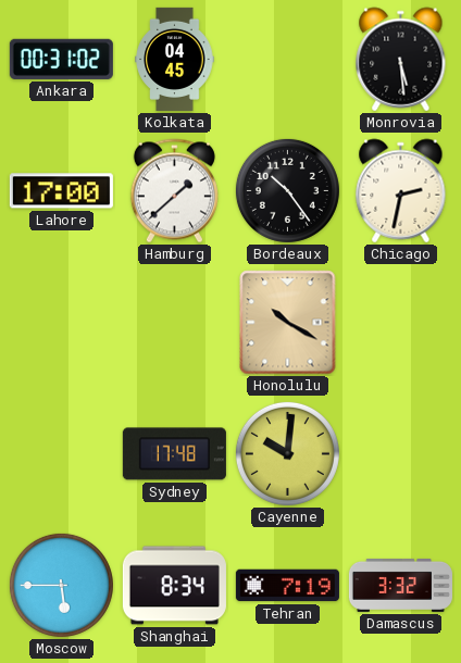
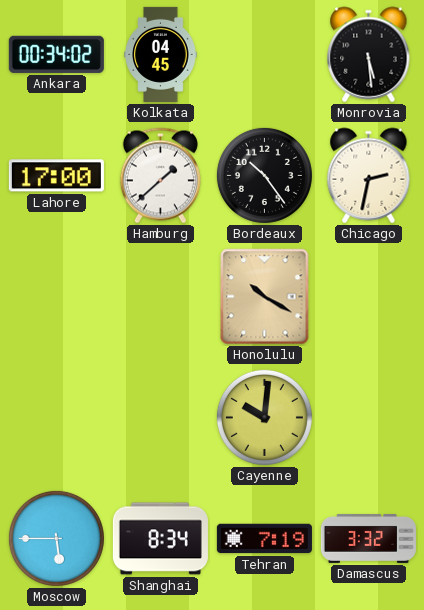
Ankara: 00:31 -> 00:34
Sydney: 17:48 -> none
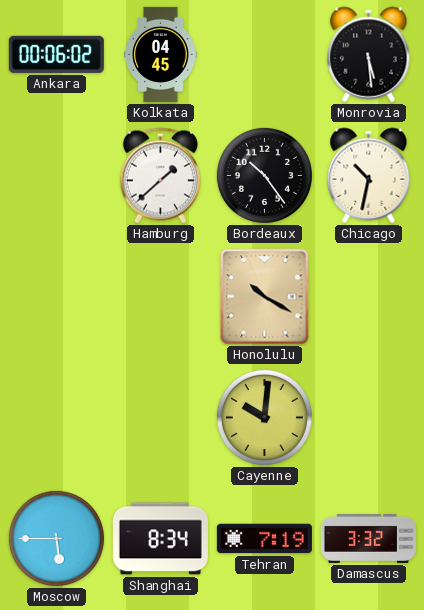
Ankara: 00:34 -> 00:06
Lahore: 17:00 -> none
Chicago: 2:32 -> 10:32
